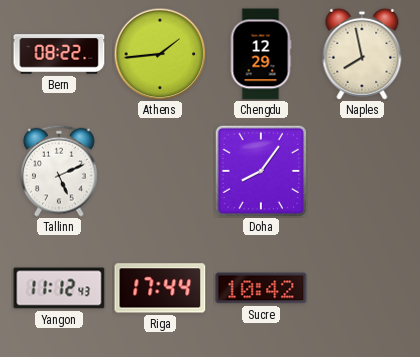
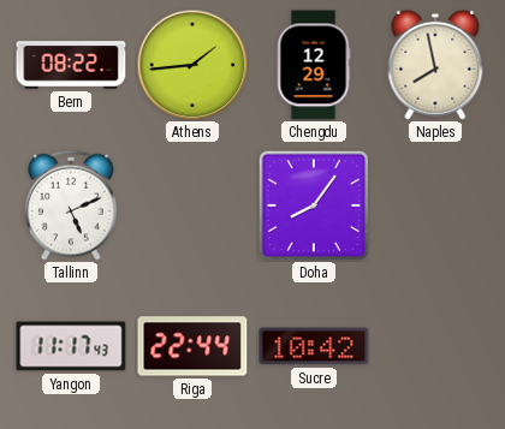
Yangon: 11:12 -> 11:17
Riga: 17:44 -> 22:44
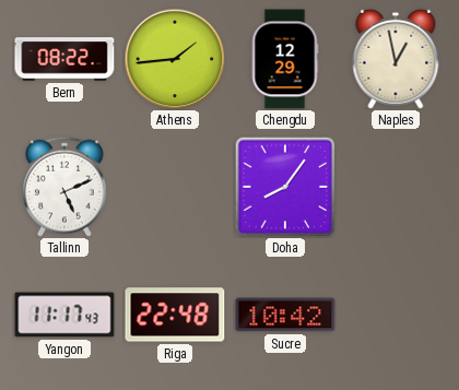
Naples: 7:58 -> 12:58
Riga: 22:44 -> 22:48
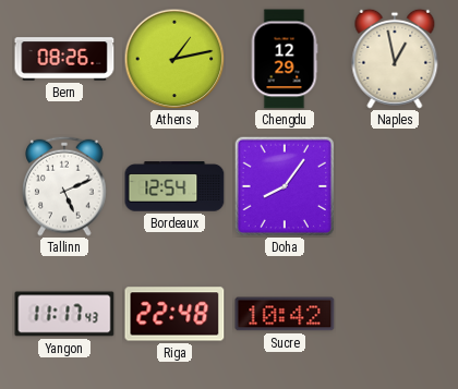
Bern: 08:22 -> 08:26
Athens: 1:44 -> 1:13
Bordeaux: none -> 12:54
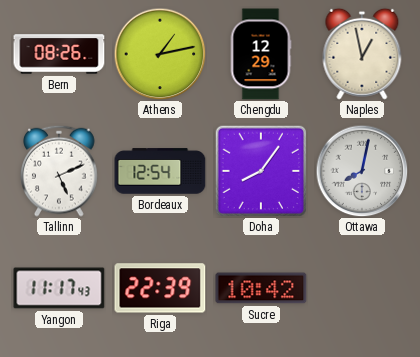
Ottawa: none -> 8:02
Riga: 22:48 -> 22:39
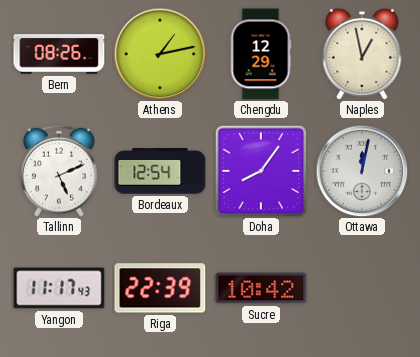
Ottawa: 8:02 -> 12:02
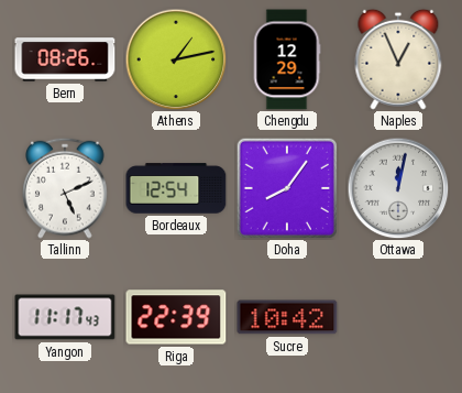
Naples: 12:58 -> 12:56
